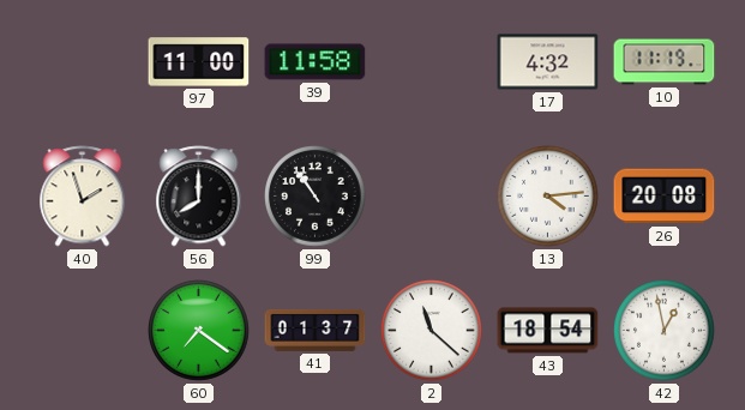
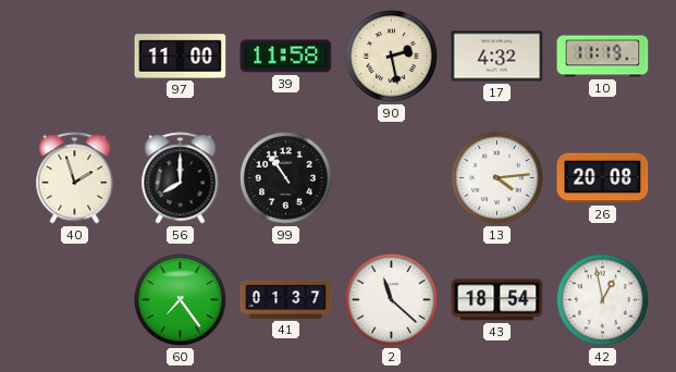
90: none -> 2:28
60: 7:21 -> 7:24
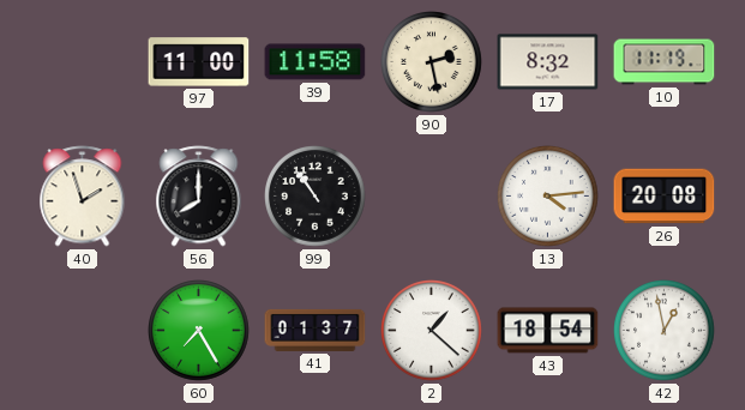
17: 4:32 -> 8:32
60: 7:24 -> 7:25
2: 11:22 -> 1:22
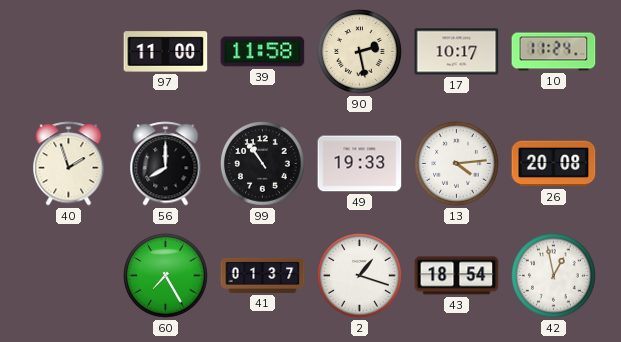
17: 8:32 -> 10:17
10: 11:19 -> 11:24
49: none -> 19:33
2: 1:22 -> 1:18
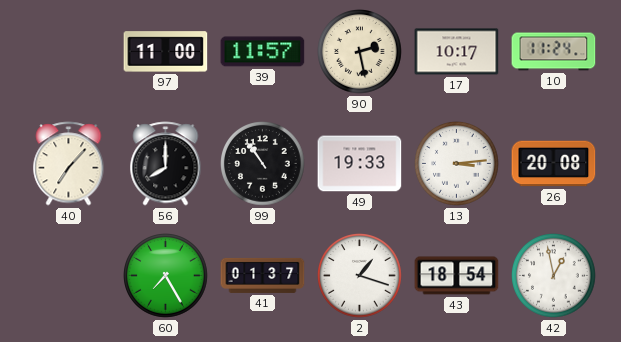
39: 11:58 -> 11:57
40: 1:57 -> 7:07
13: 4:14 -> 3:14
